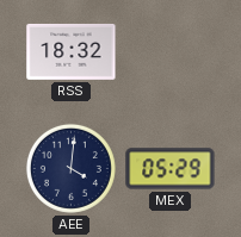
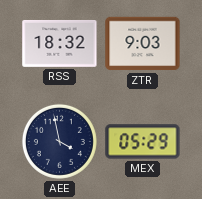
ZTR: none -> 9:03
AEE: 4:01 -> 3:58
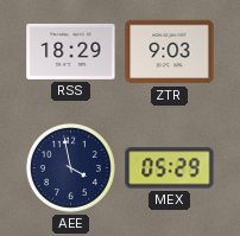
RSS: 18:32 -> 18:29
